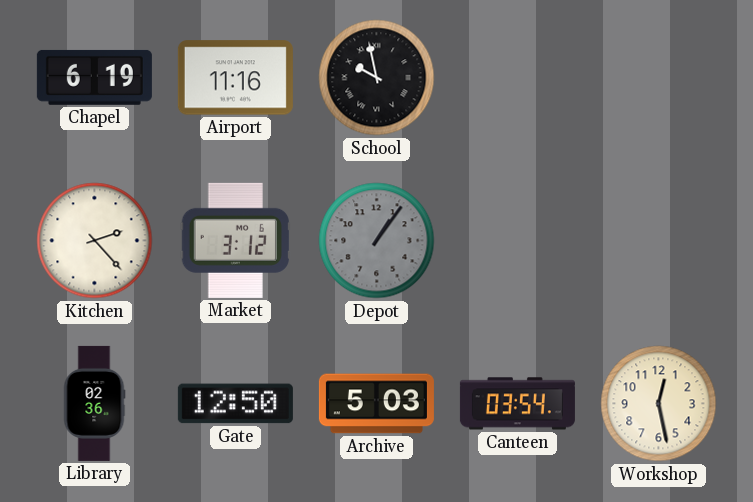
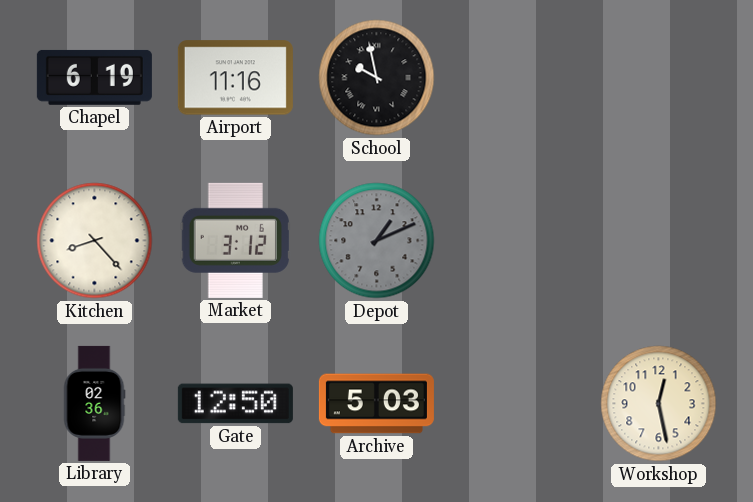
Kitchen: 2:23 -> 8:23
Depot: 1:06 -> 1:11
Canteen: 03:54 -> none
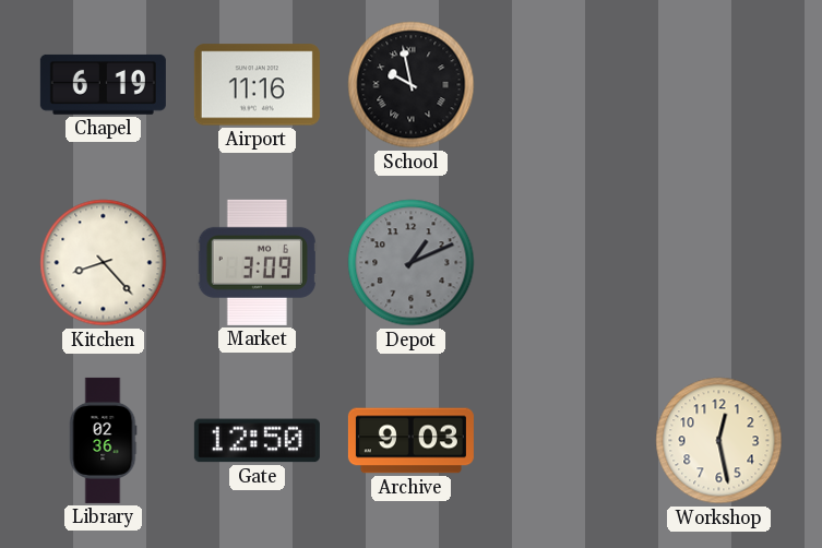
Market: 3:12 -> 3:09
Archive: 5:03 -> 9:03
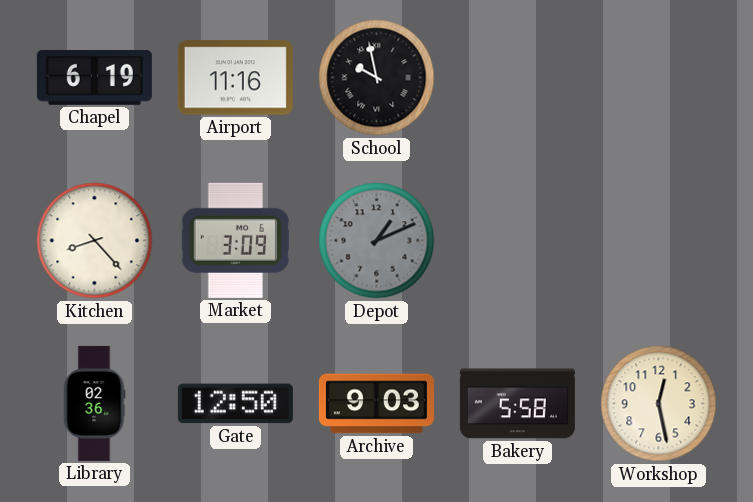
Bakery: none -> 5:58
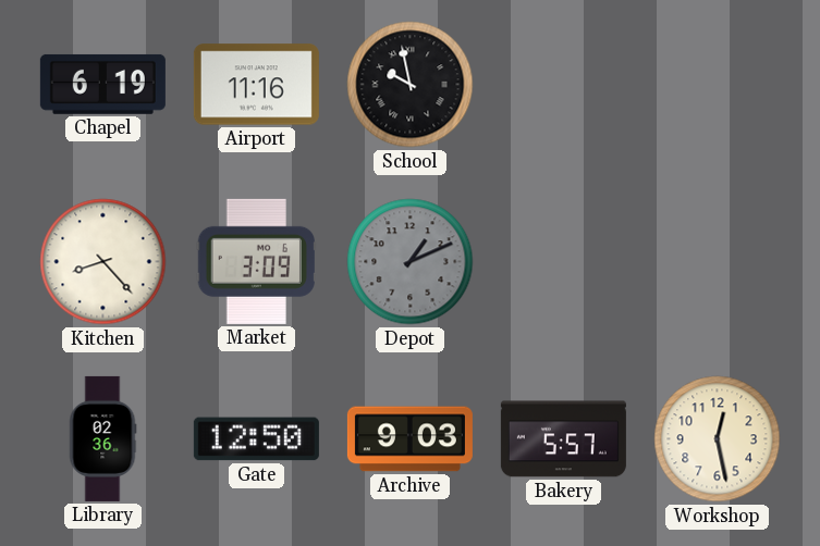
Bakery: 5:58 -> 5:57
